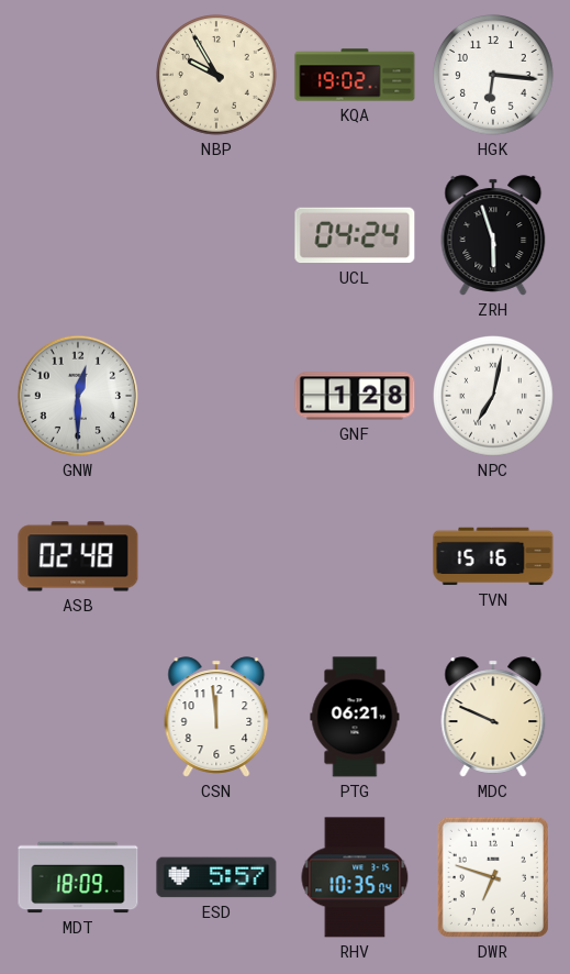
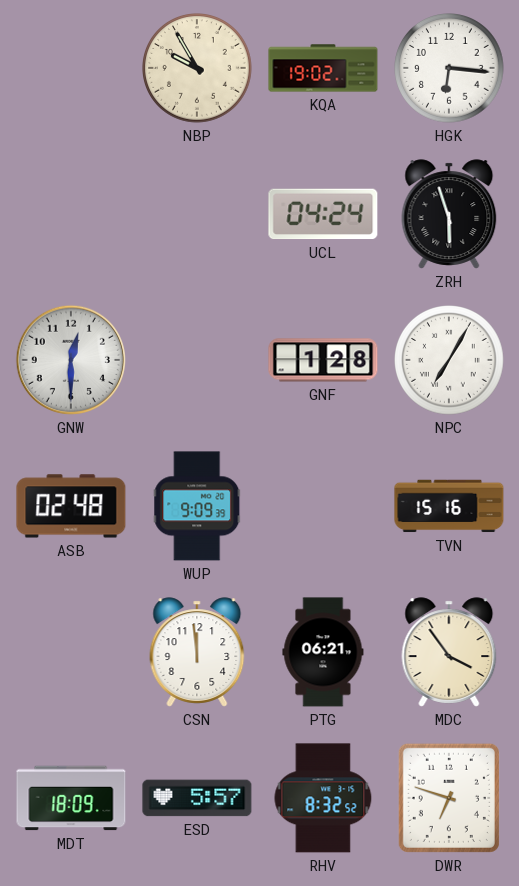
NPC: 7:02 -> 7:05
WUP: none -> 9:09
MDC: 9:49 -> 3:54
RHV: 10:35 -> 8:32
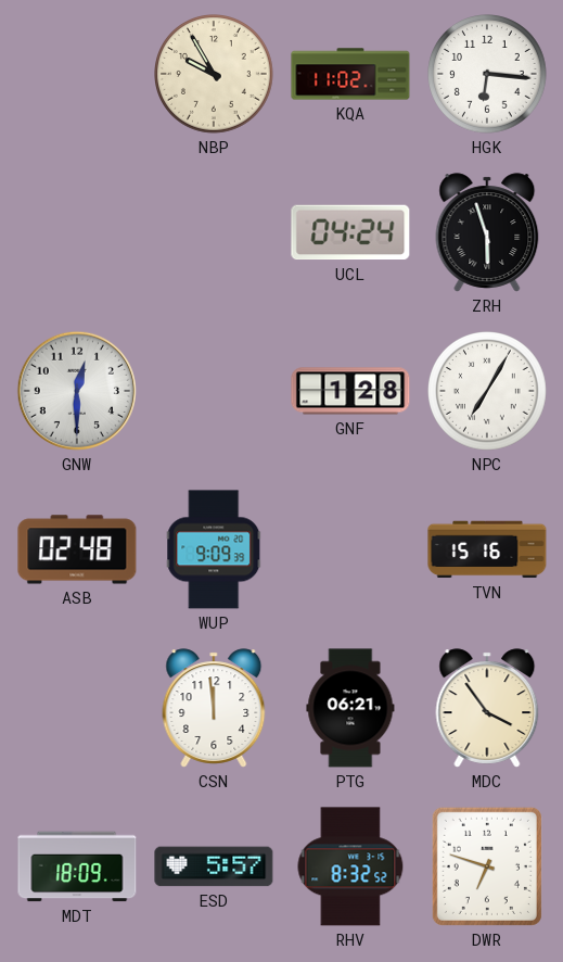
KQA: 19:02 -> 11:02
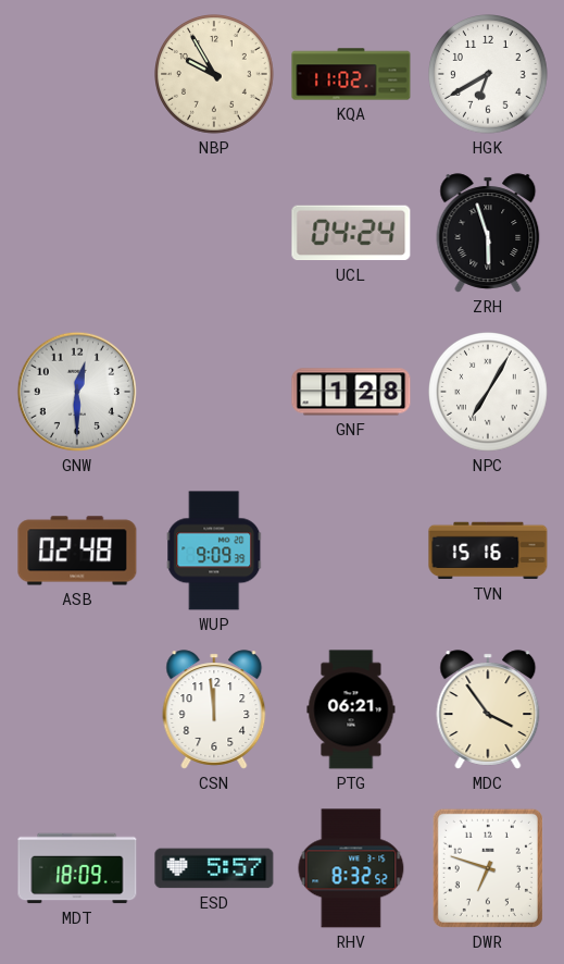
HGK: 6:16 -> 6:40
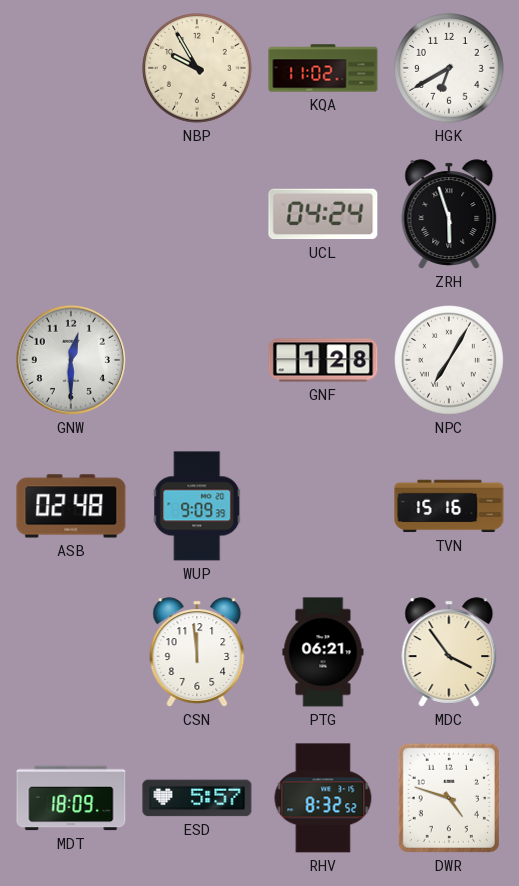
DWR: 6:48 -> 4:48
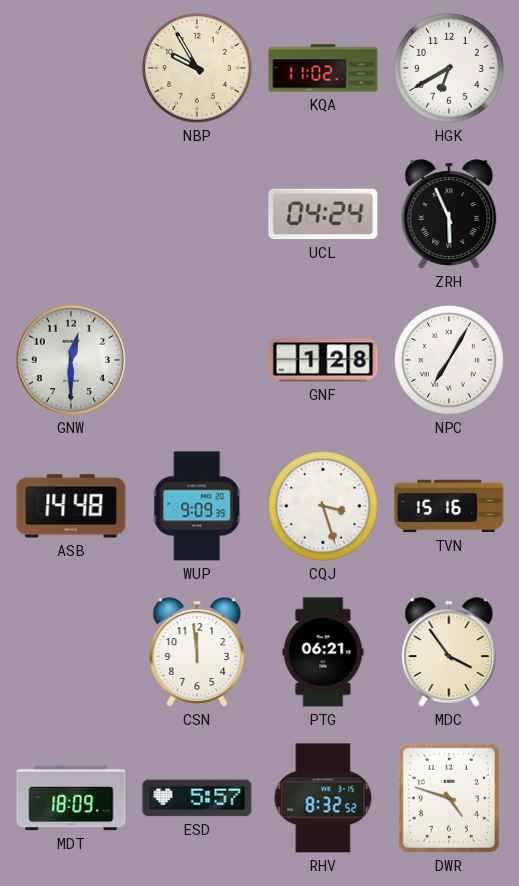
ZRH: 5:57 -> 5:56
ASB: 02:48 -> 14:48
CQJ: none -> 3:27
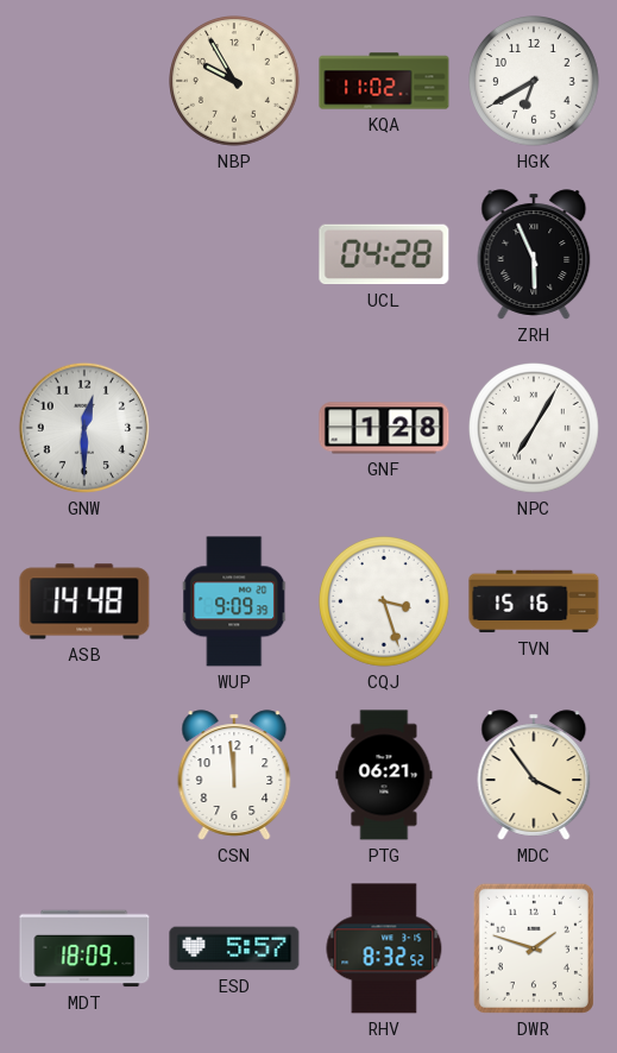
UCL: 04:24 -> 04:28
DWR: 4:48 -> 1:48
